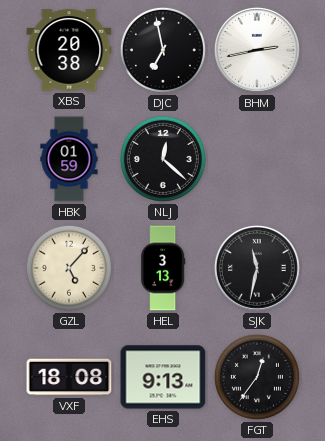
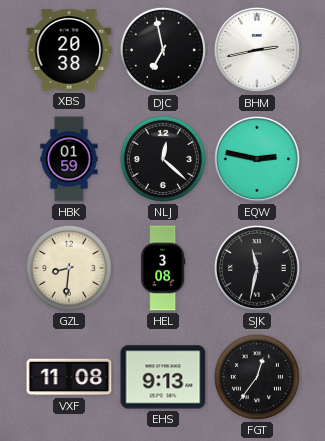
EQW: none -> 2:47
GZL: 5:07 -> 8:31
HEL: 3:13 -> 3:08
VXF: 18:08 -> 11:08
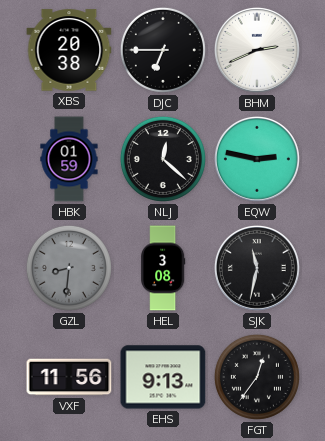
DJC: 6:58 -> 6:45
BHM: 2:43 -> 2:41
GZL dial: cream -> grey
VXF: 11:08 -> 11:56
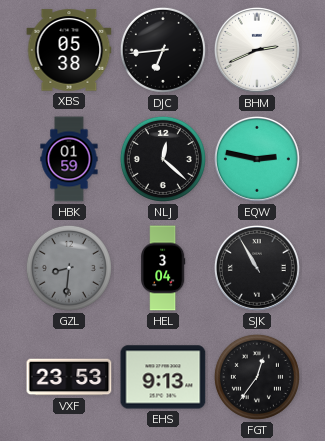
XBS: 20:38 -> 05:38
DJC: 6:45 -> 6:44
HEL: 3:08 -> 3:04
SJK: 11:32 -> 10:55
VXF: 11:56 -> 23:53
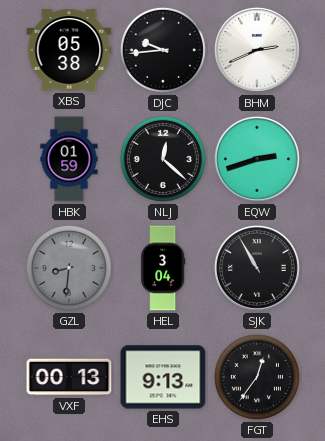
DJC: 6:44 -> 9:44
EQW: 2:47 -> 2:42
VXF: 23:53 -> 00:13
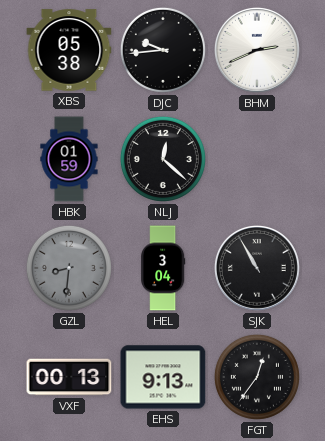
EQW: 2:42 -> none
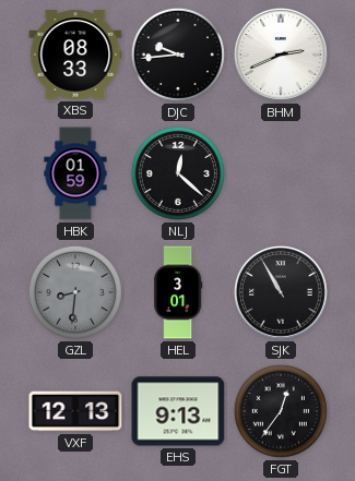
XBS: 05:38 -> 08:33
HEL: 3:04 -> 3:01
VXF: 00:13 -> 12:13
